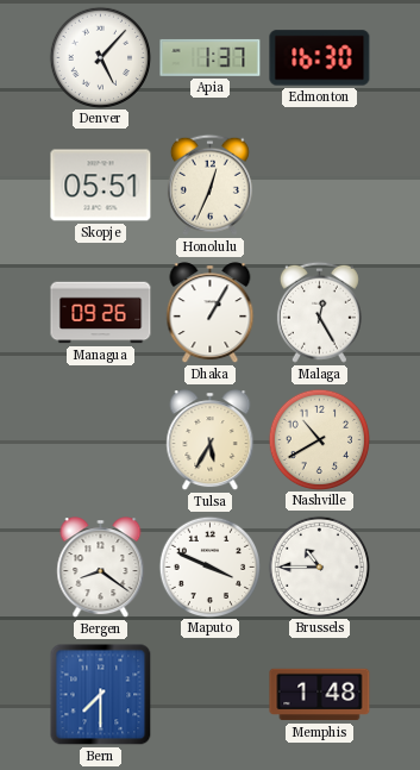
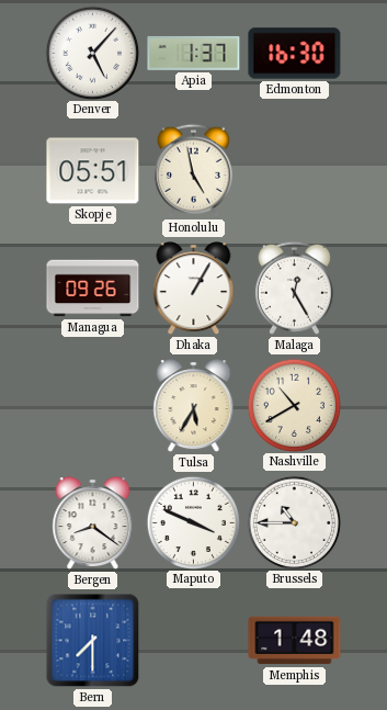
Honolulu: 12:34 -> 4:58
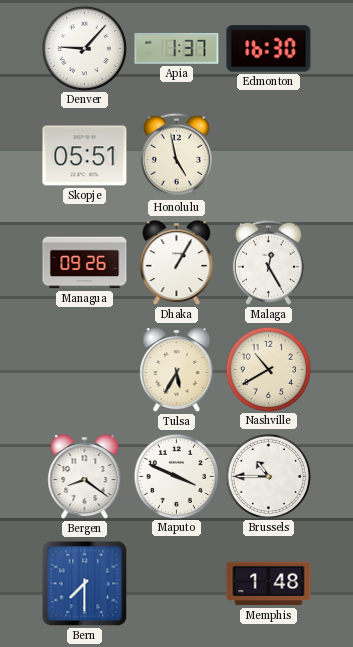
Denver: 5:07 -> 9:07
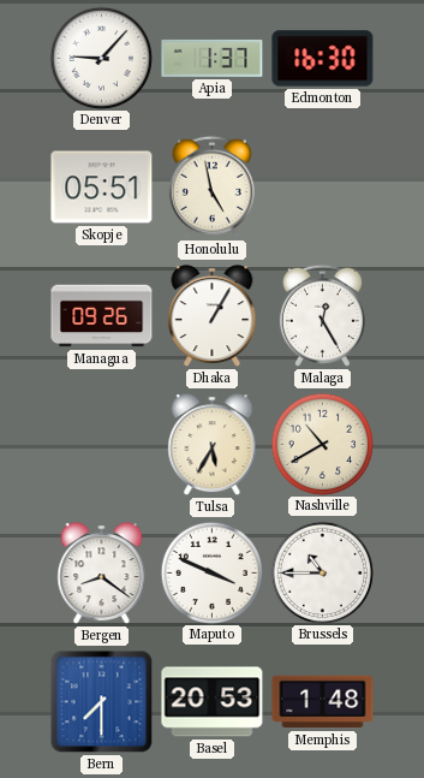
Basel: none -> 20:53
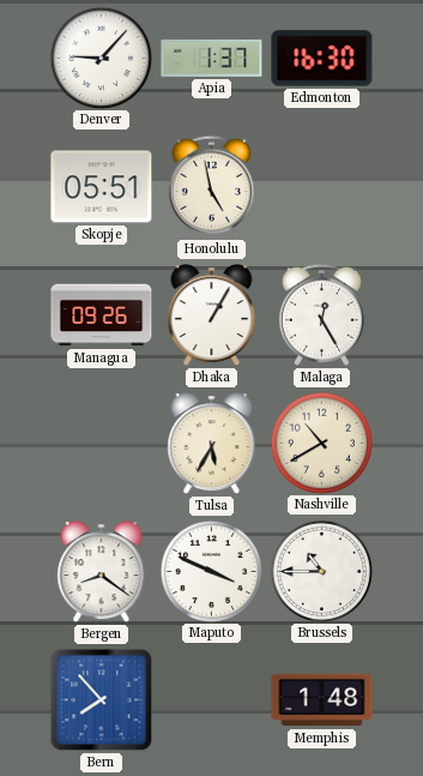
Bern: 7:30 -> 7:53
Basel: 20:53 -> none
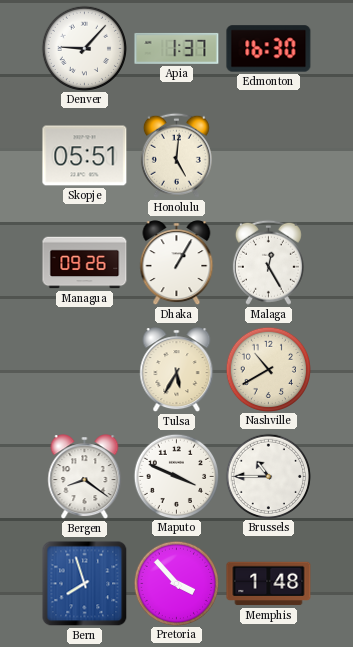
Honolulu: 4:58 -> 5:01
Bern: 7:53 -> 7:57
Pretoria: none -> 3:53
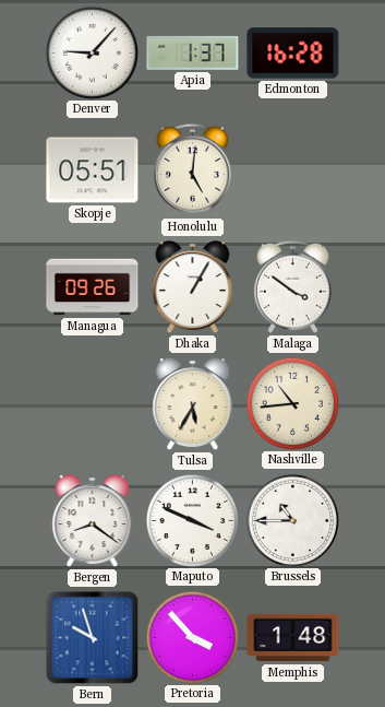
Edmonton: 16:30 -> 16:28
Malaga: 12:25 -> 3:51
Nashville: 10:40 -> 10:44
Bern: 7:57 -> 9:57
